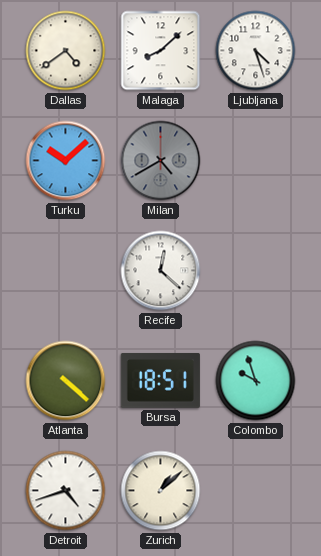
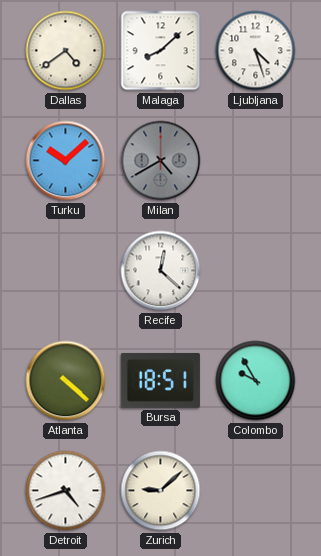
Colombo: 9:57 -> 9:55
Zurich: 1:08 -> 9:08
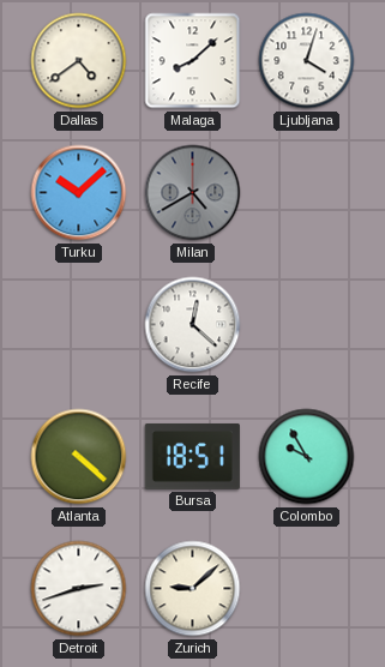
Ljubljana: 4:27 -> 4:03
Detroit: 4:42 -> 2:42
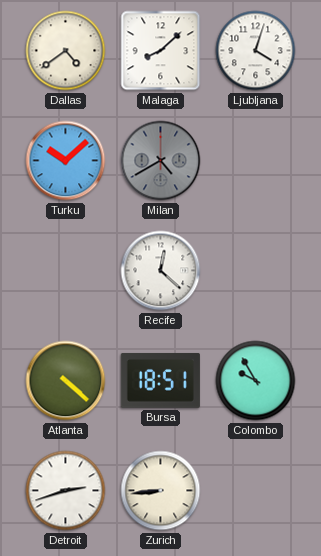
Zurich: 9:08 -> 8:44
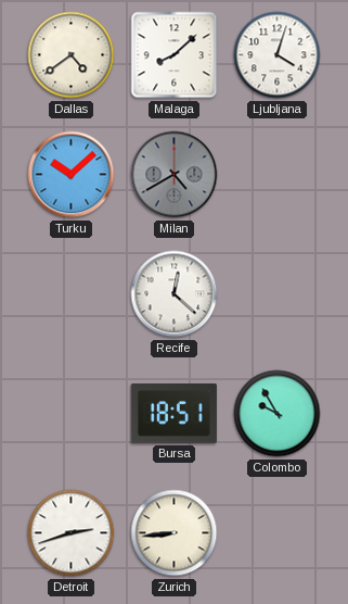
Atlanta: 4:22 -> none
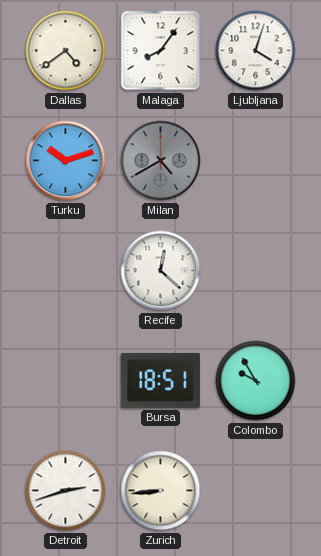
Malaga: 8:08 -> 8:06
Turku: 10:08 -> 10:12
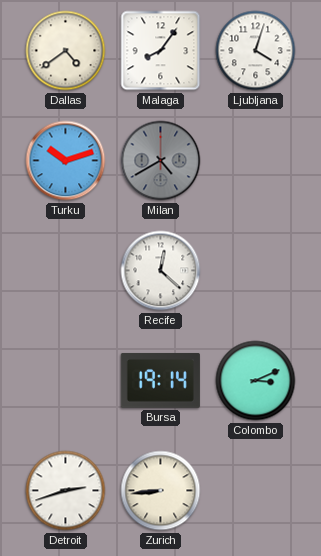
Bursa: 18:51 -> 19:14
Colombo: 9:55 -> 3:11
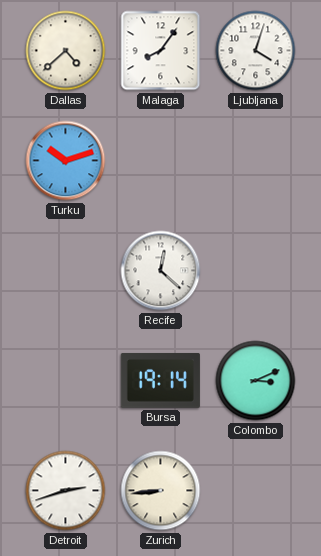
Dallas: 4:39 -> 4:38
Milan: 4:40 -> none
